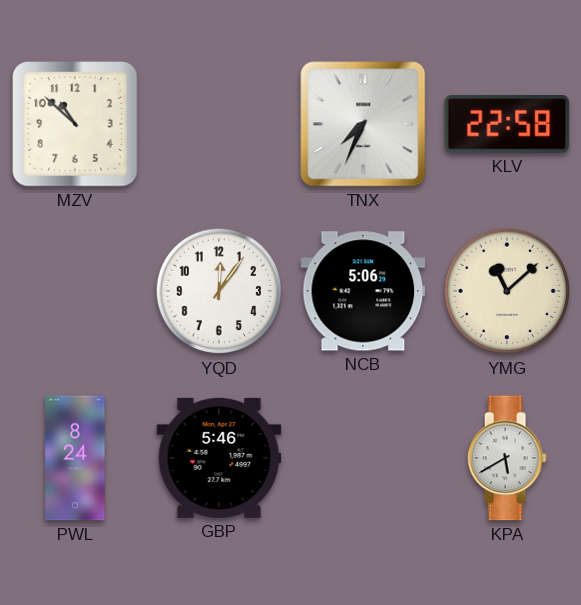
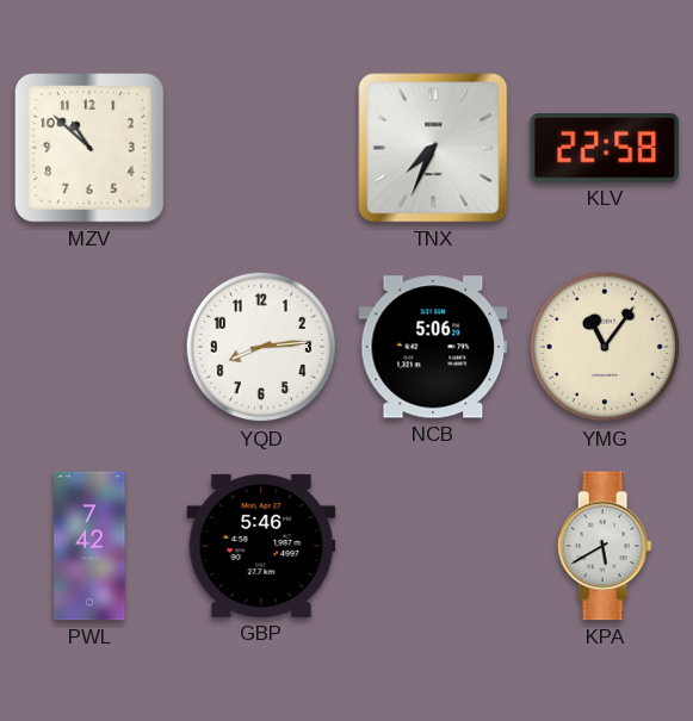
YQD: 12:06 -> 8:14
YMG: 11:08 -> 11:06
PWL: 8:24 -> 7:42
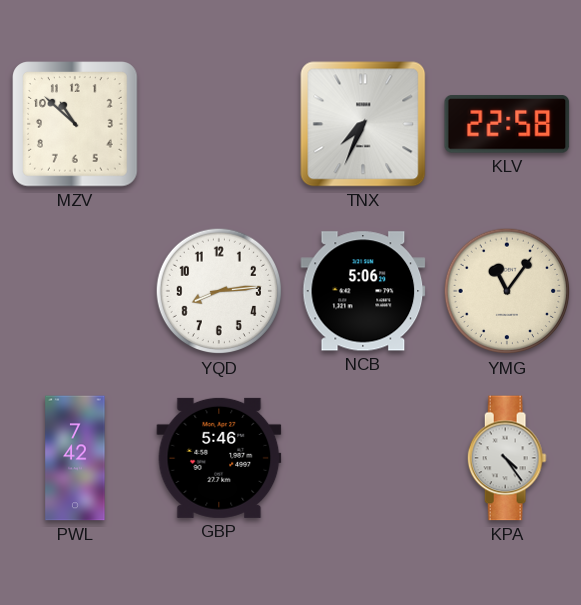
KPA: 5:40 -> 4:24
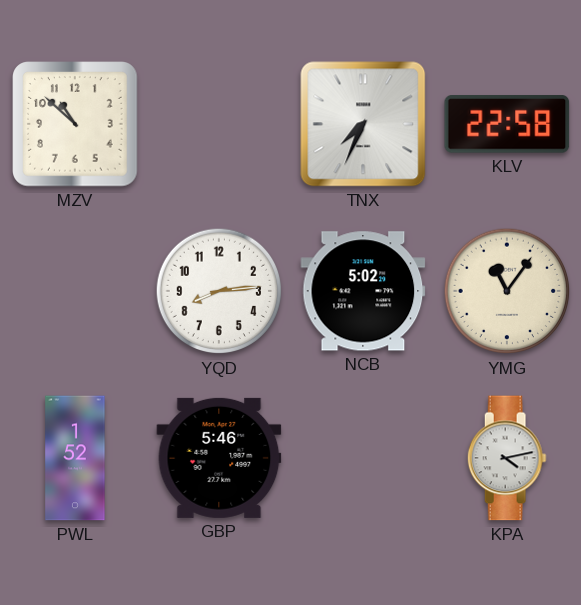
NCB: 5:06 -> 5:02
PWL: 7:42 -> 1:52
KPA: 4:24 -> 4:13
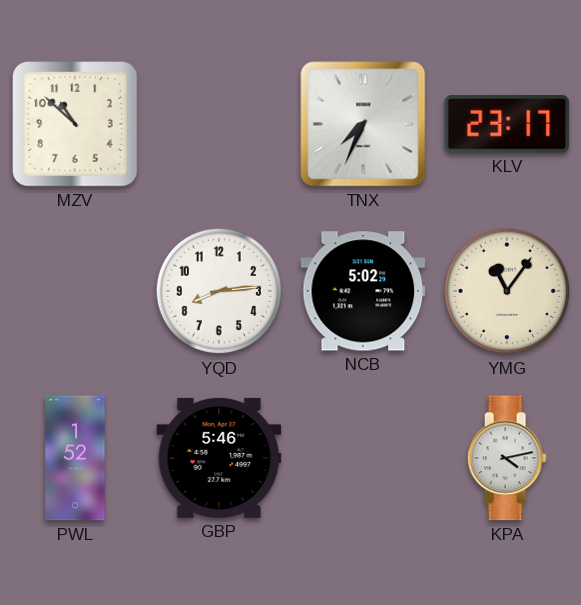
KLV: 22:58 -> 23:17
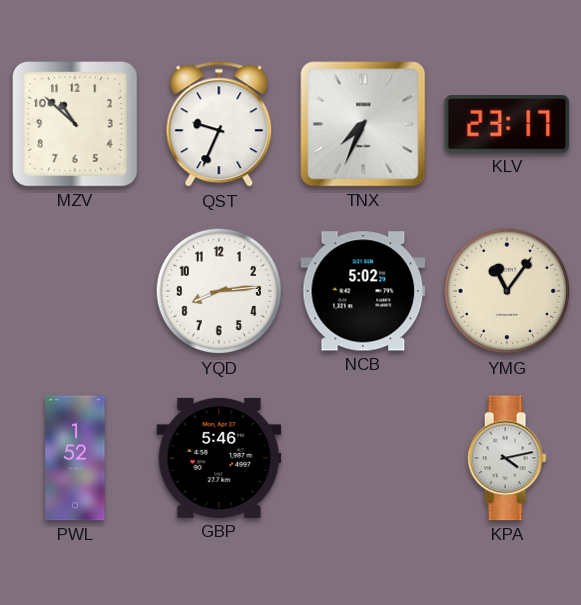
QST: none -> 9:34
